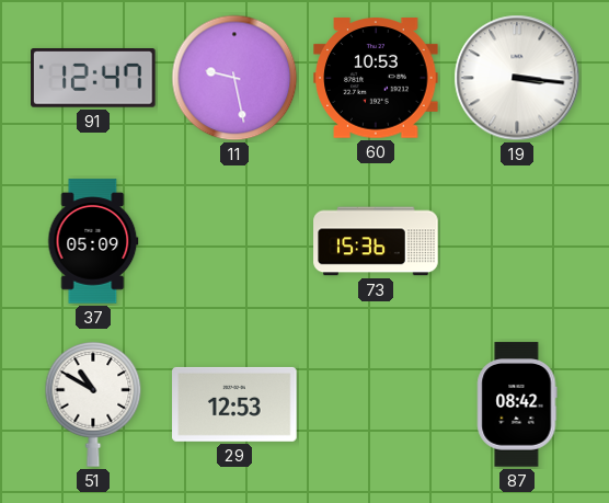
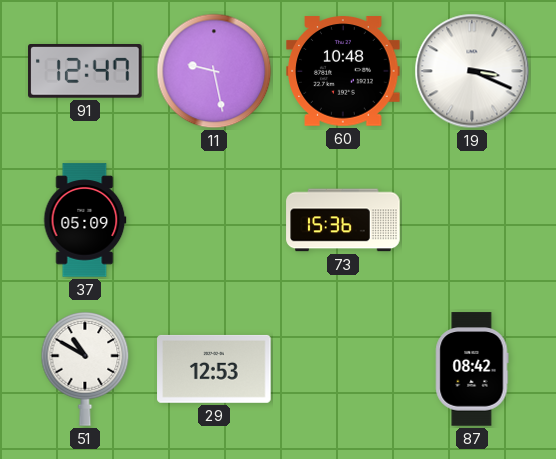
60: 10:53 -> 10:48
19: 3:16 -> 3:19
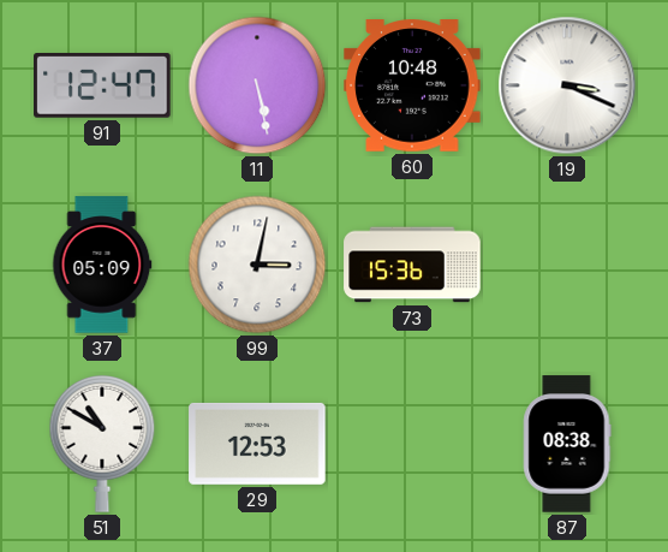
11: 9:28 -> 5:28
99: none -> 3:02
87: 08:42 -> 08:38
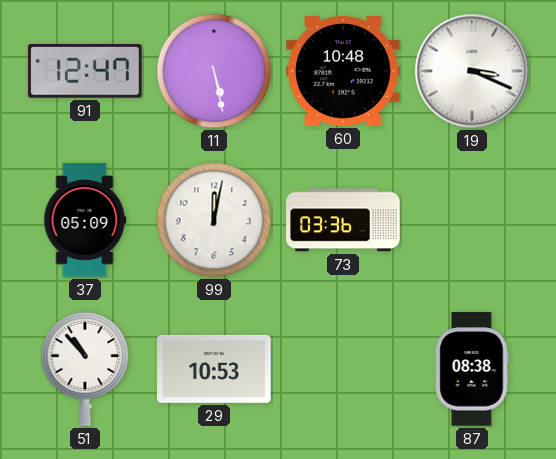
99: 3:02 -> 12:02
73: 15:36 -> 03:36
51: 10:50 -> 10:53
29: 12:53 -> 10:53
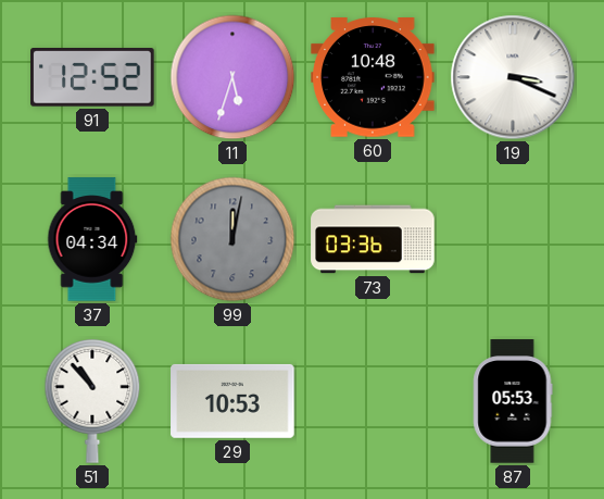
91: 12:47 -> 12:52
11: 5:28 -> 5:33
37: 05:09 -> 04:34
99 dial: white -> grey
87: 08:38 -> 05:53
